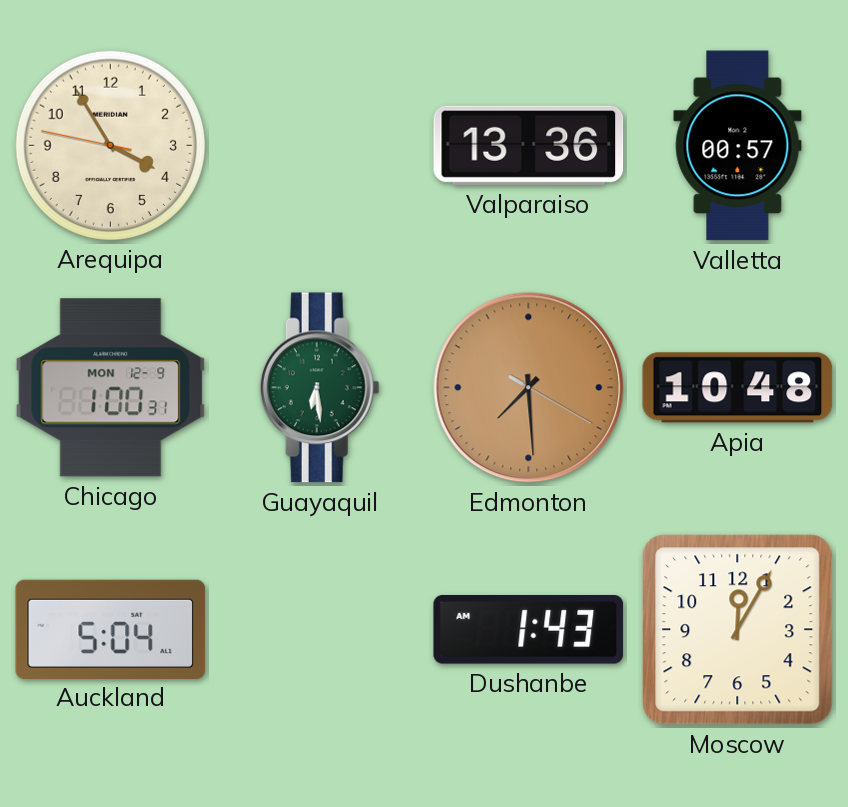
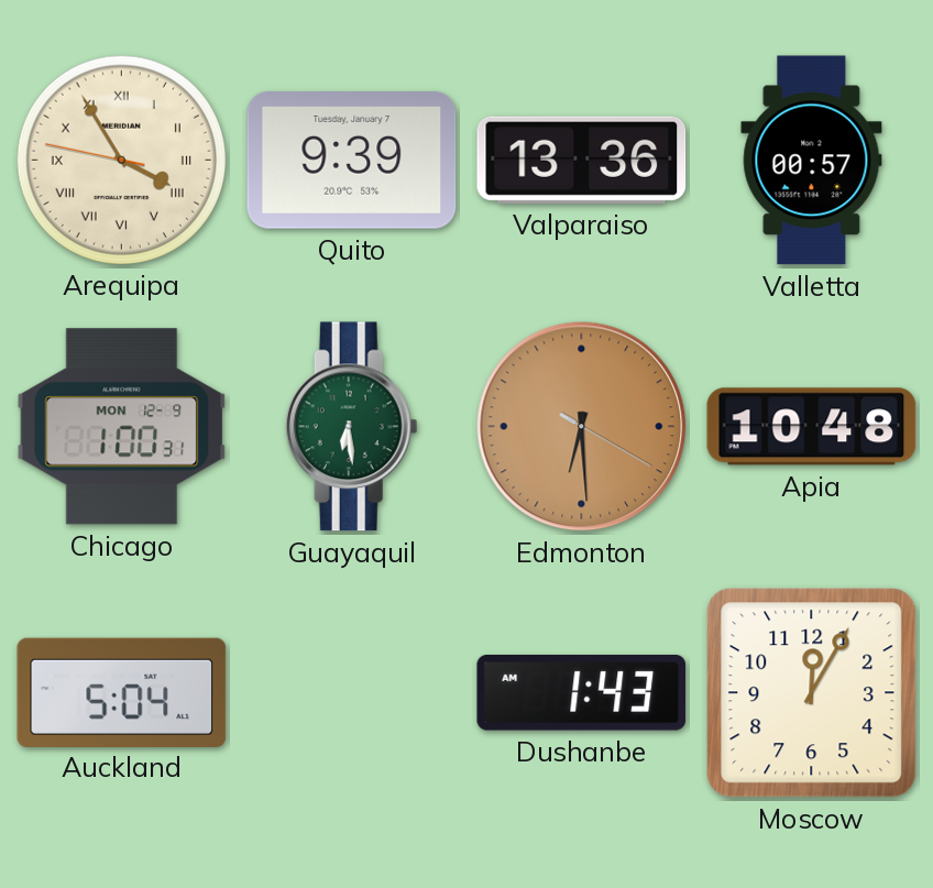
Arequipa numerals: Arabic -> Roman
Quito: none -> 9:39
Edmonton: 7:29 -> 6:29
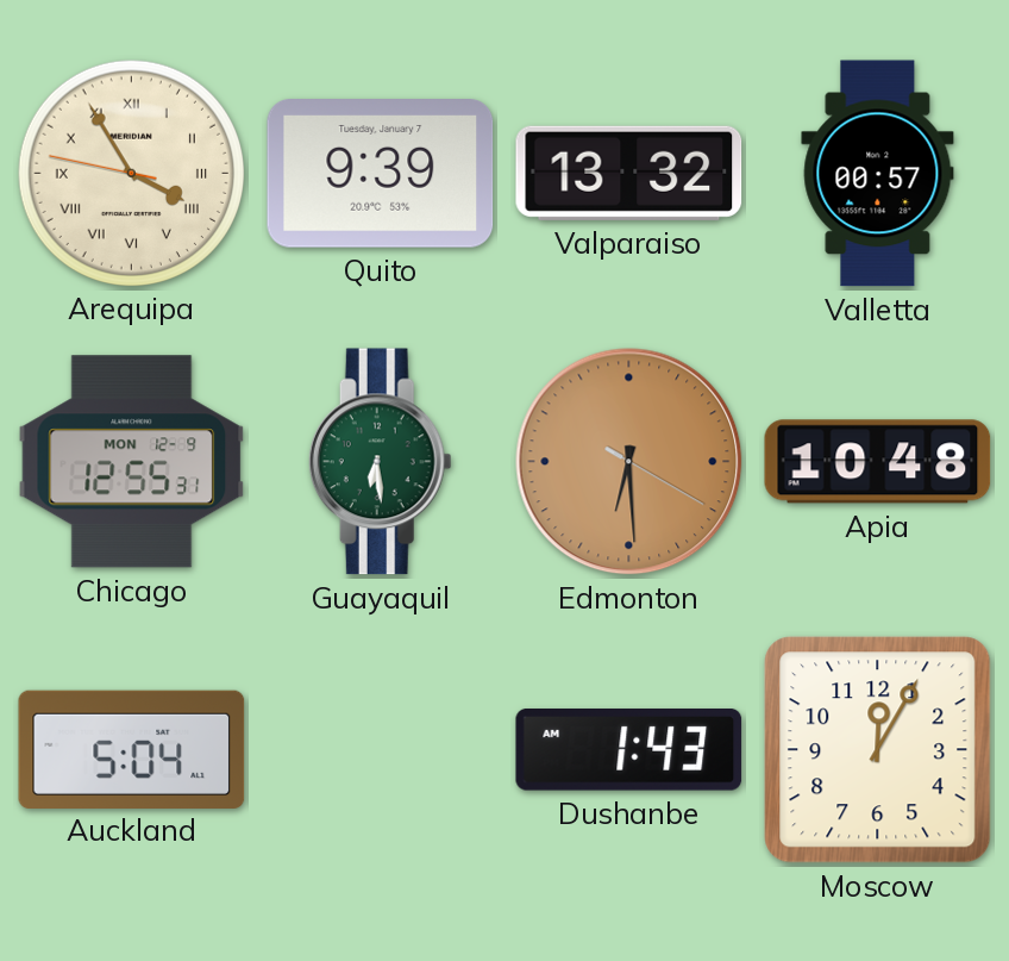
Valparaiso: 13:36 -> 13:32
Chicago: 1:00 -> 12:55
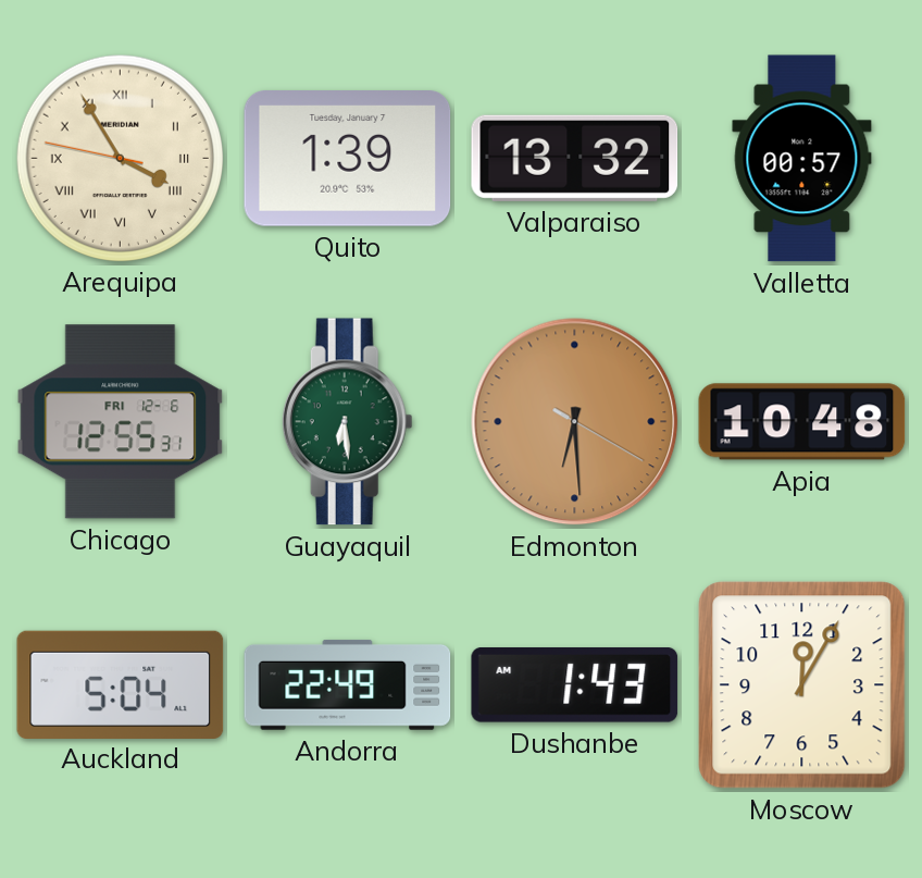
Quito: 9:39 -> 1:39
Chicago date: MON 12-9 -> FRI 12-6
Andorra: none -> 22:49
